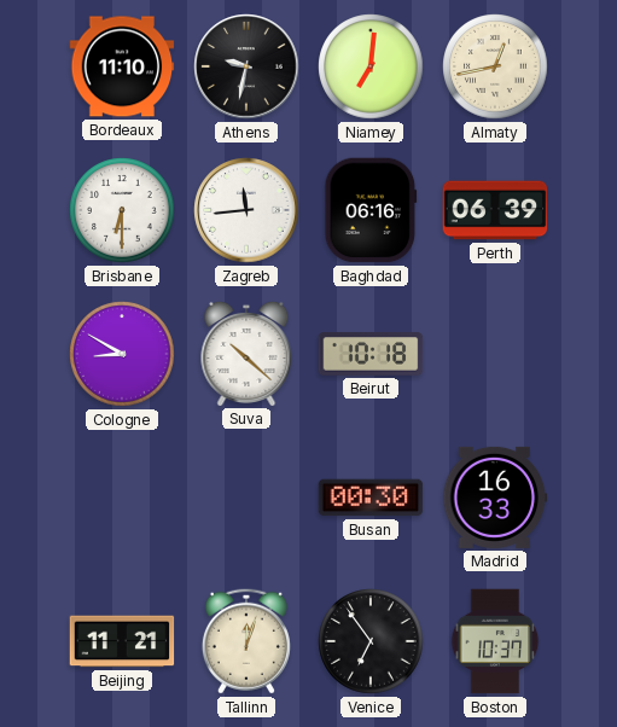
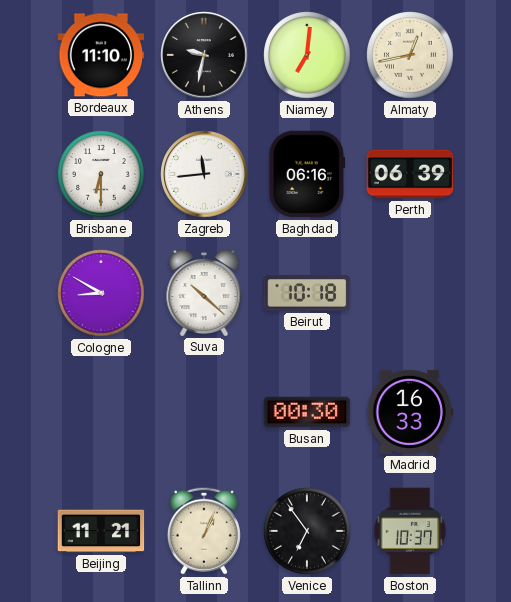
Tallinn: 12:03 -> 1:04
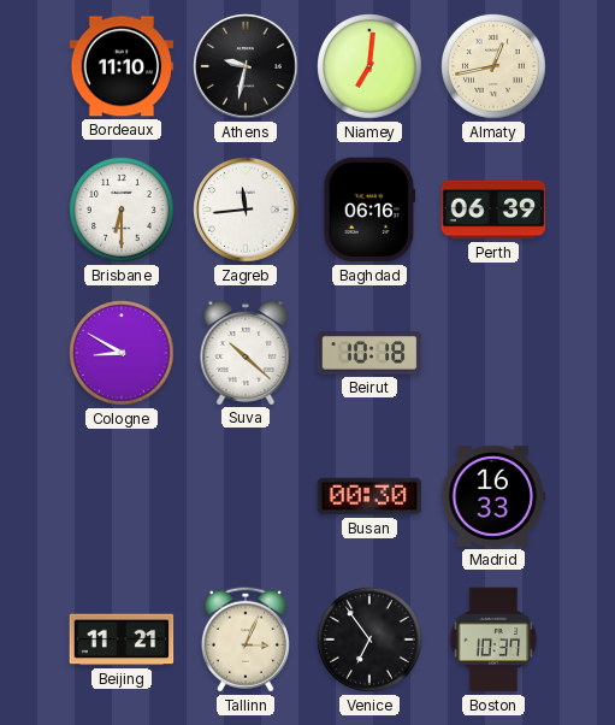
Tallinn: 1:04 -> 3:04
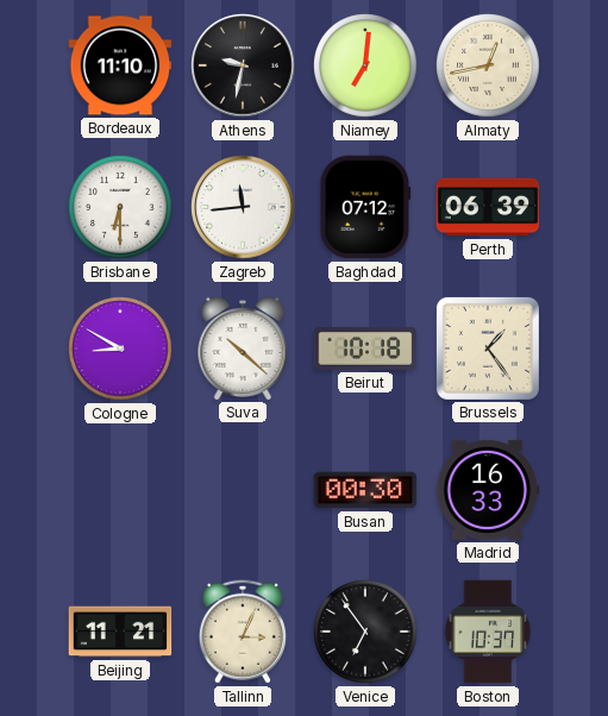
Baghdad: 06:16 -> 07:12
Brussels: none -> 1:24
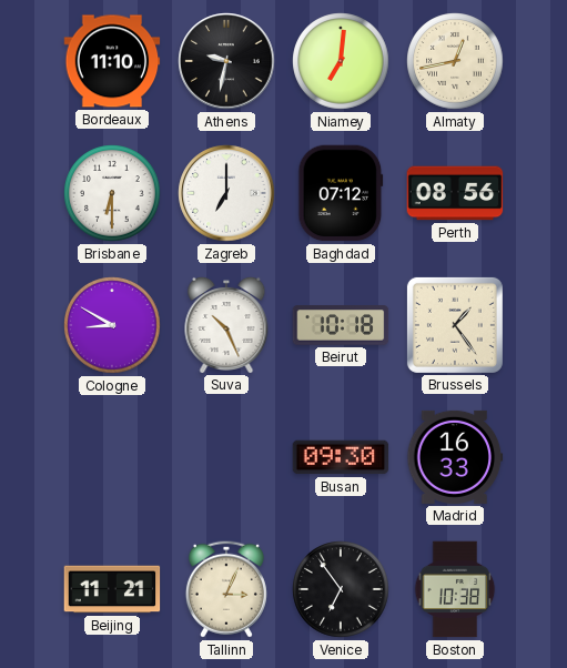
Zagreb: 11:44 -> 7:00
Perth: 06:39 -> 08:56
Suva: 10:22 -> 10:26
Busan: 00:30 -> 09:30
Boston: 10:37 -> 10:38
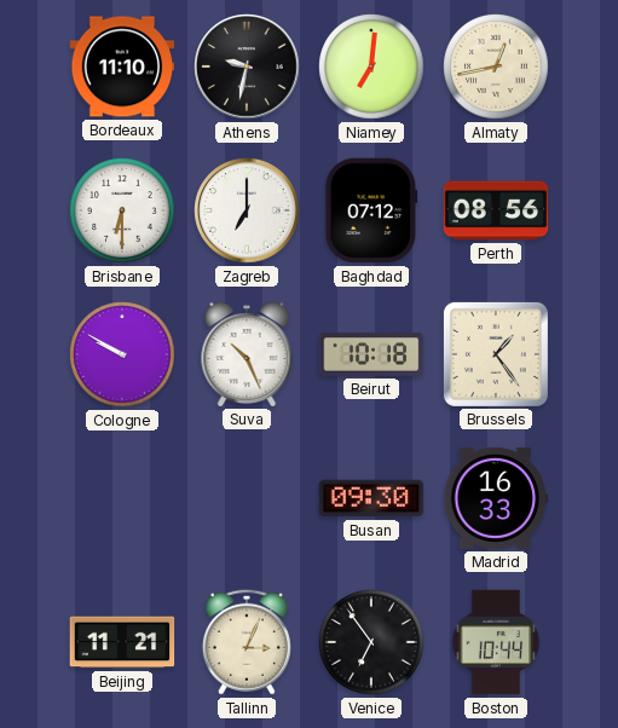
Cologne: 8:50 -> 9:50
Boston: 10:38 -> 10:44
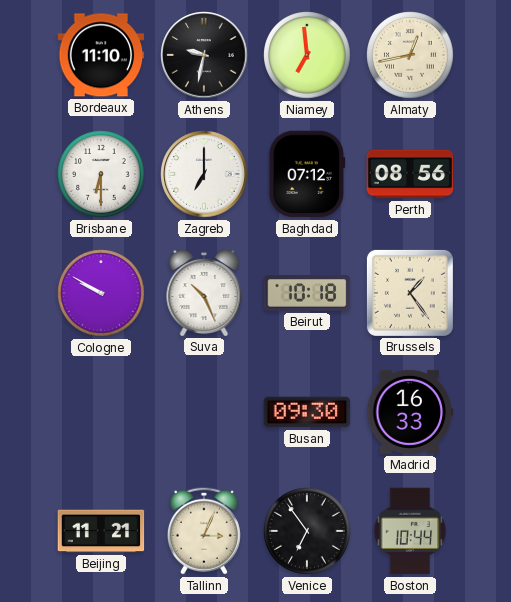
Niamey: 7:01 -> 6:59
